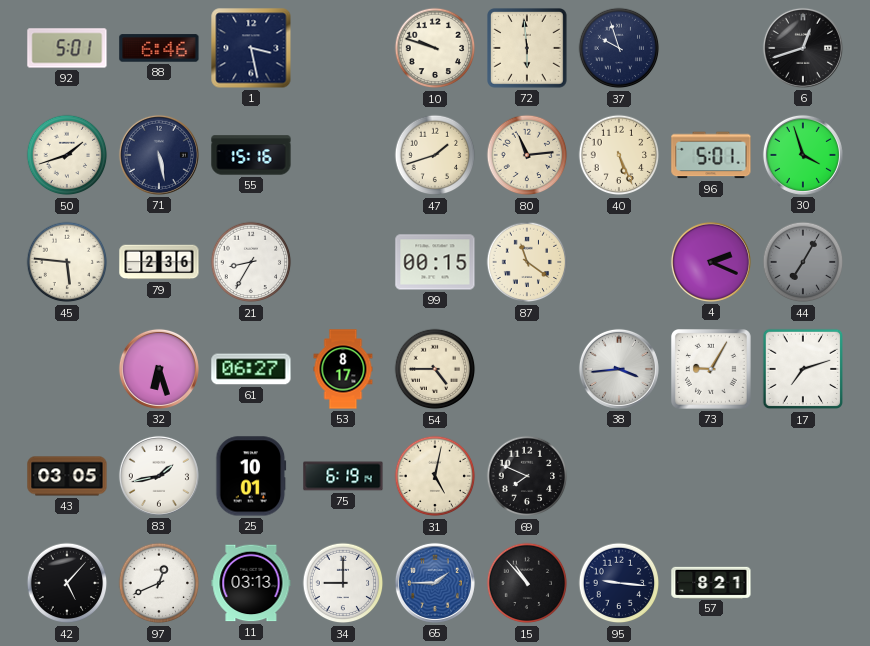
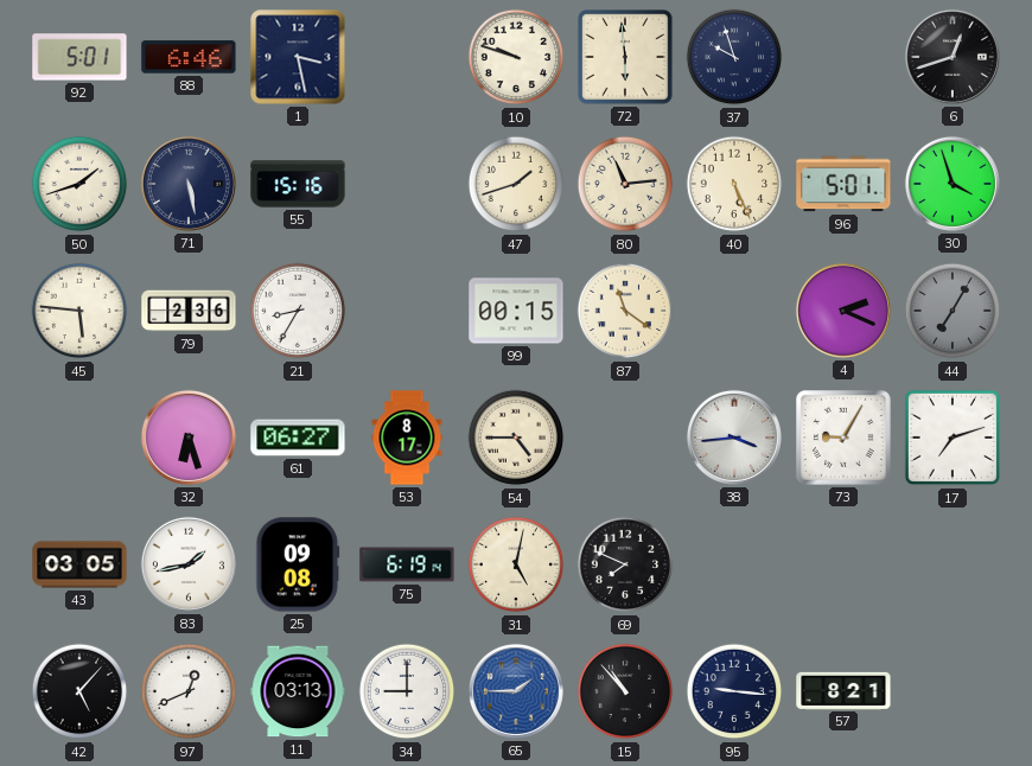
25: 10:01 -> 09:08
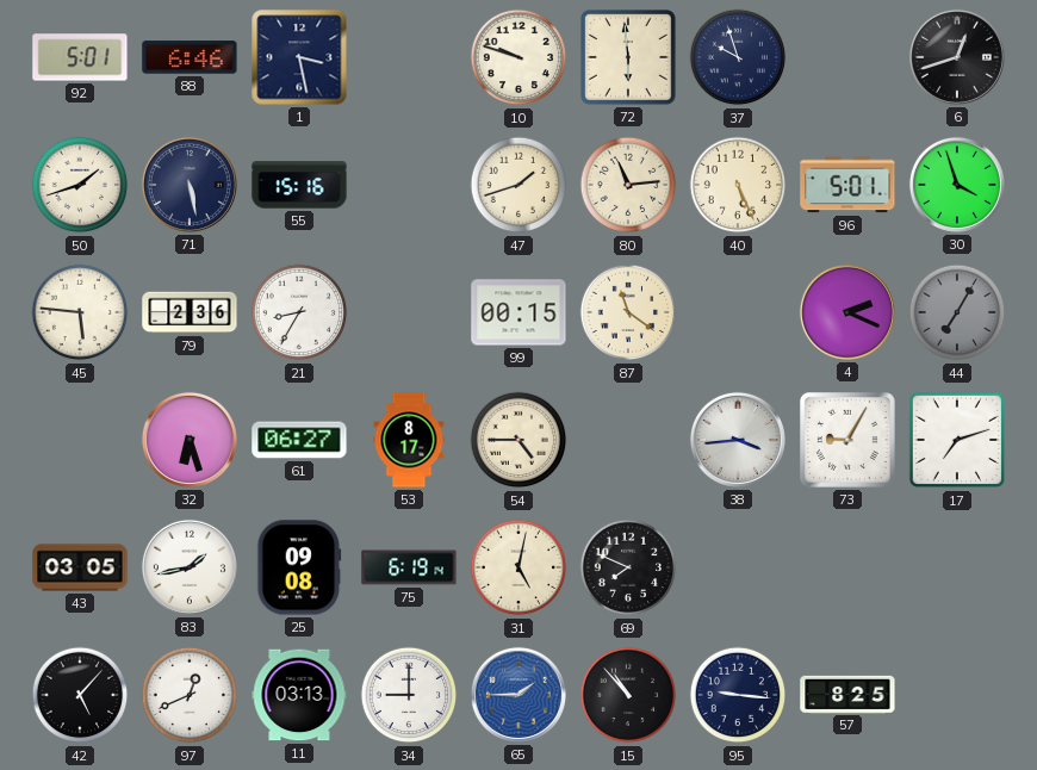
57: 8:21 -> 8:25
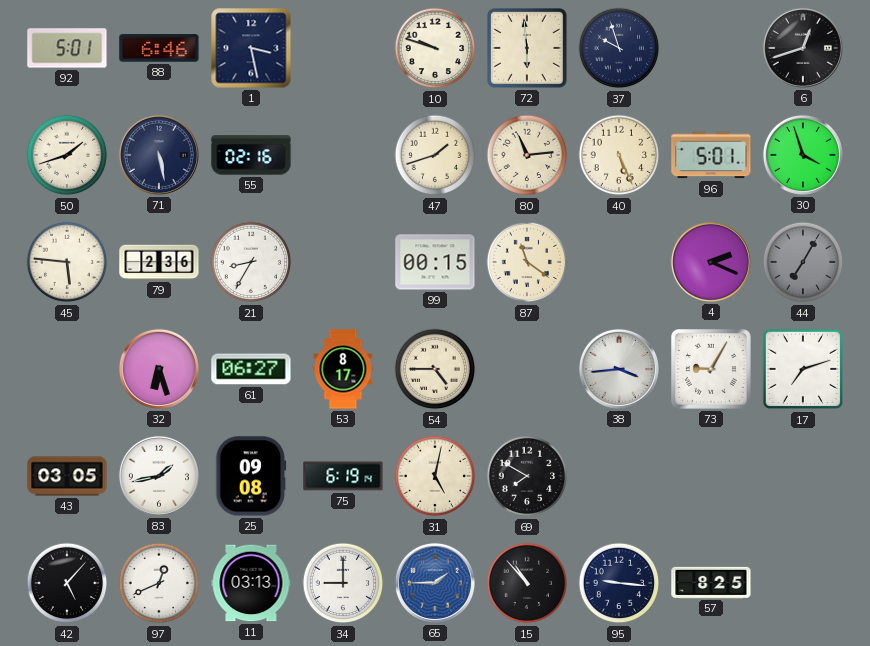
55: 15:16 -> 02:16
69: 7:49 -> 7:50
